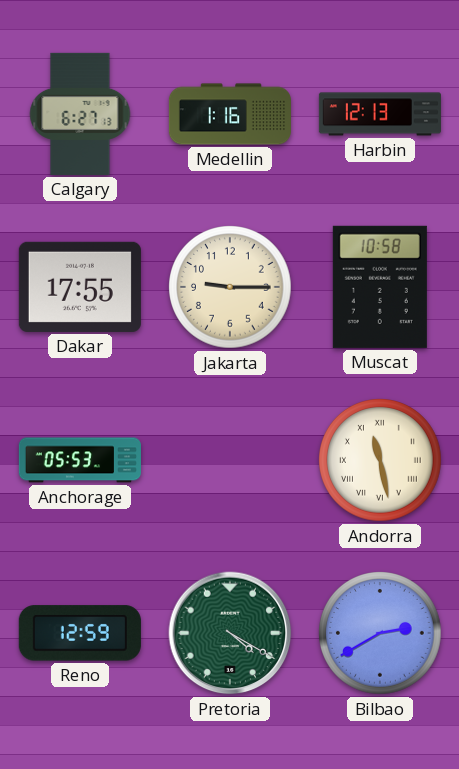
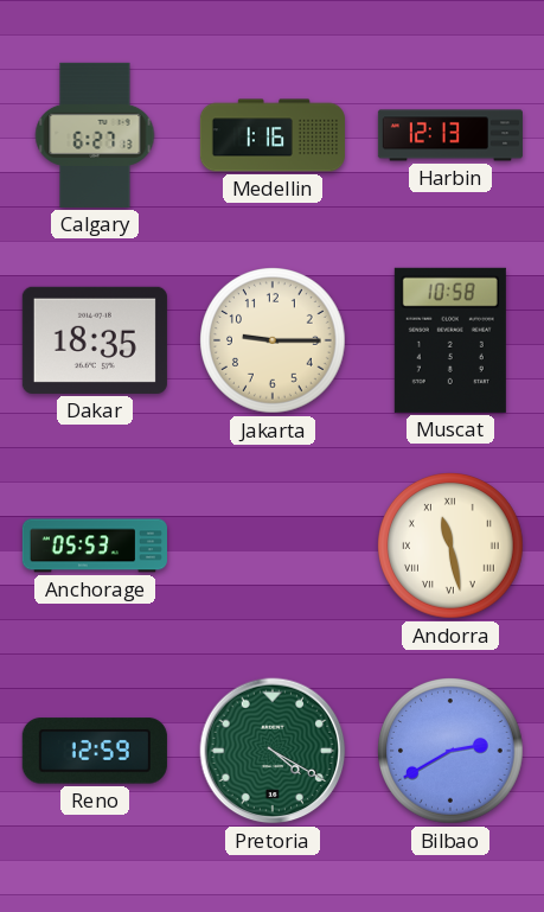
Dakar: 17:55 -> 18:35
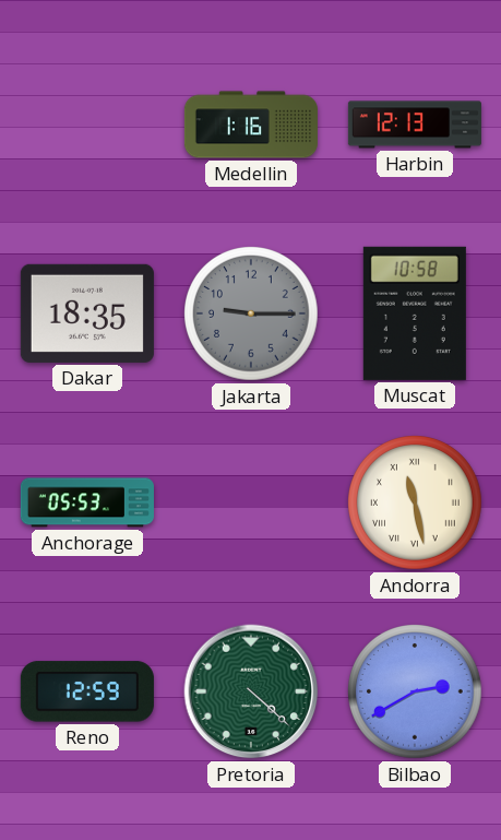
Calgary: 6:27 -> none
Jakarta dial: cream -> grey
Pretoria: 4:20 -> 4:22
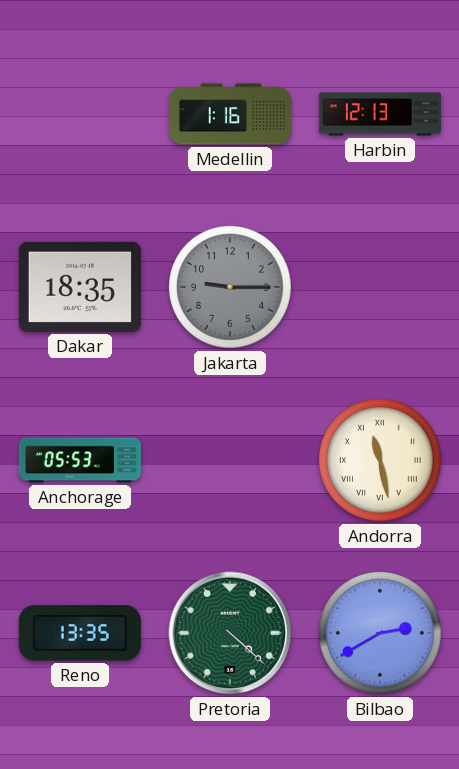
Muscat: 10:58 -> none
Reno: 12:59 -> 13:35
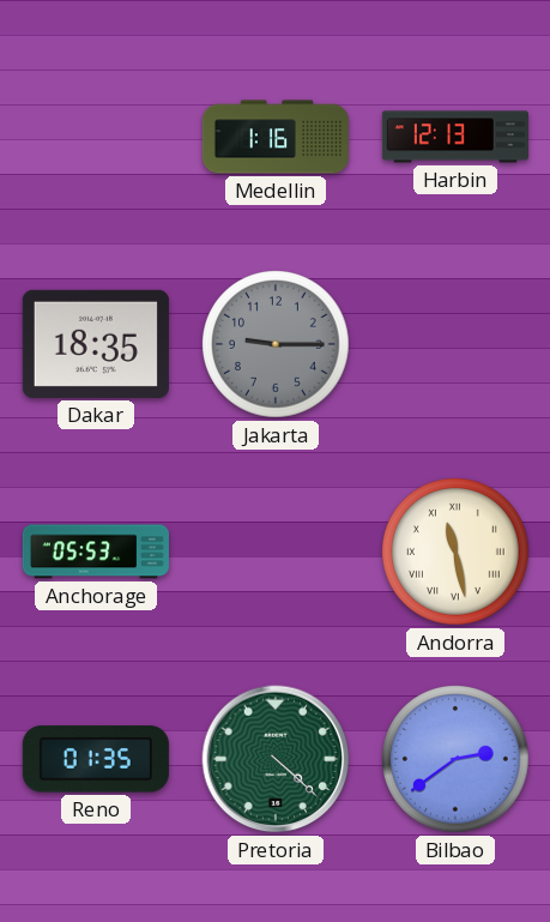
Reno: 13:35 -> 01:35
Bilbao: 2:40 -> 2:39
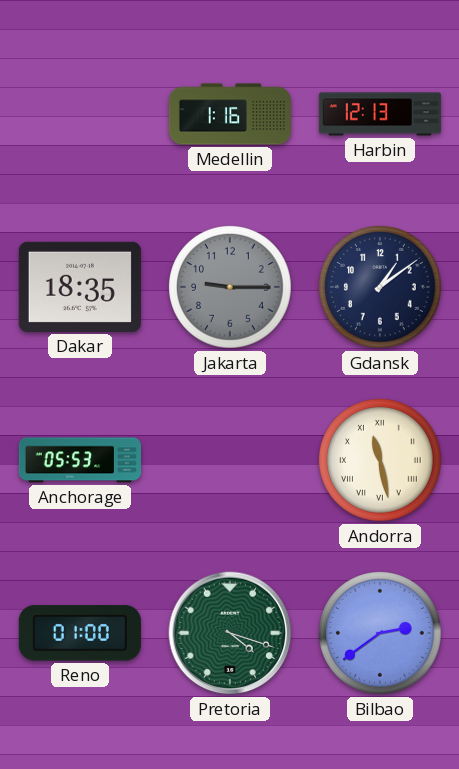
Gdansk: none -> 1:09
Reno: 01:35 -> 01:00
Pretoria: 4:22 -> 4:18
